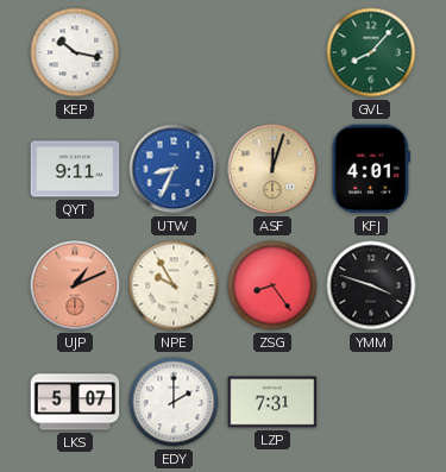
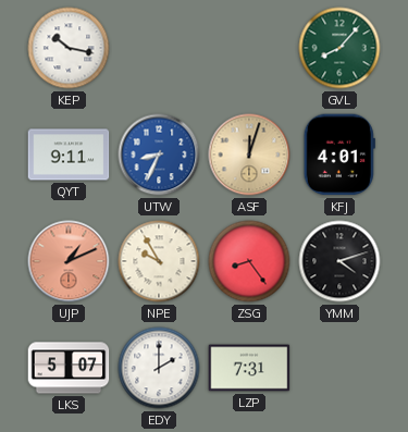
YMM: 3:48 -> 4:12
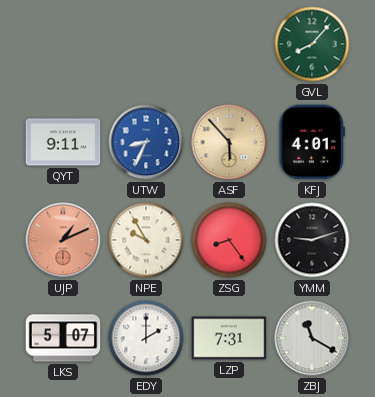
KEP: 10:17 -> none
ASF: 12:03 -> 5:53
YMM: 4:12 -> 9:12
ZBJ: none -> 11:20
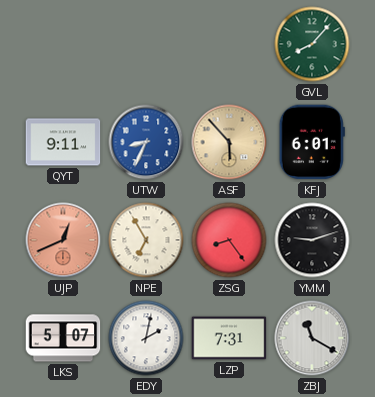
KFJ: 4:01 -> 6:01
UJP: 1:11 -> 12:41
NPE: 9:55 -> 6:55
EDY: 2:00 -> 2:02
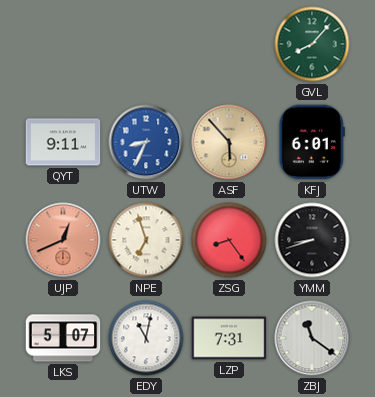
NPE: 6:55 -> 6:57
YMM: 9:12 -> 8:42
EDY: 2:02 -> 11:02
ZBJ: 11:20 -> 11:21
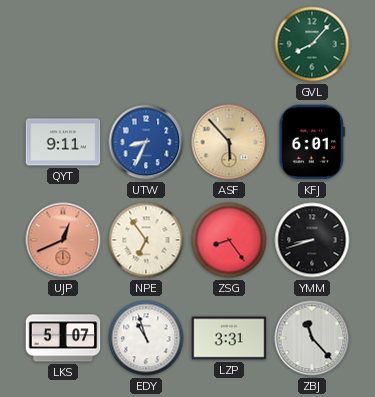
NPE: 6:57 -> 6:54
EDY: 11:02 -> 10:57
LZP: 7:31 -> 3:31
ZBJ: 11:21 -> 11:23
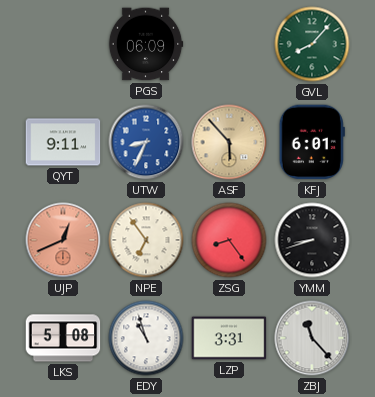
PGS: none -> 06:09
LKS: 5:07 -> 5:08
